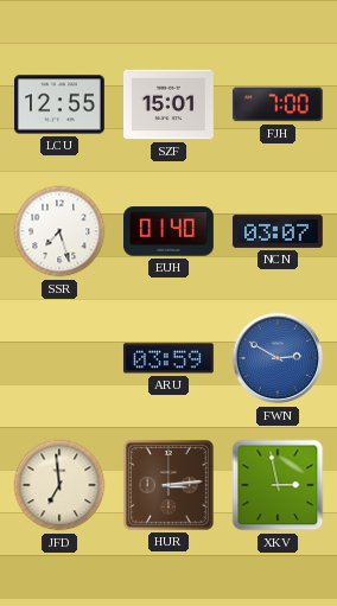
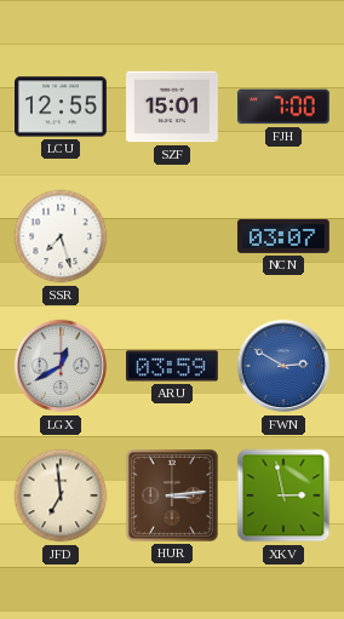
EUH: 01:40 -> none
LGX: none -> 12:40
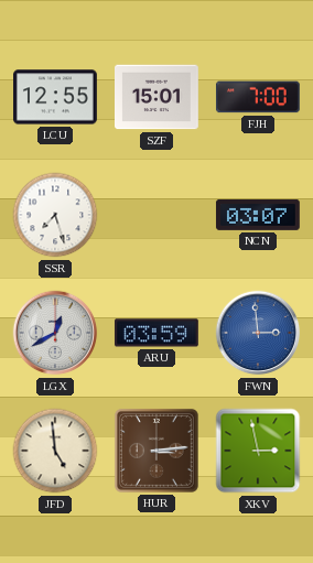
FWN: 2:50 -> 2:59
JFD: 6:59 -> 4:59
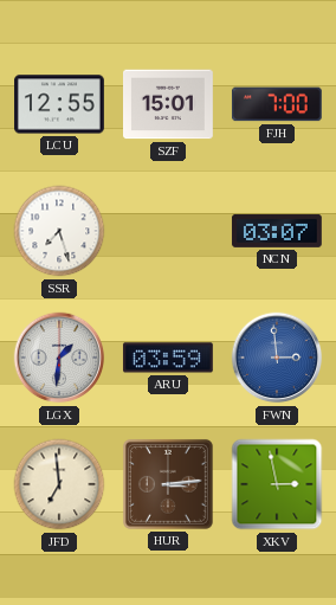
LGX: 12:40 -> 1:31
JFD: 4:59 -> 6:59
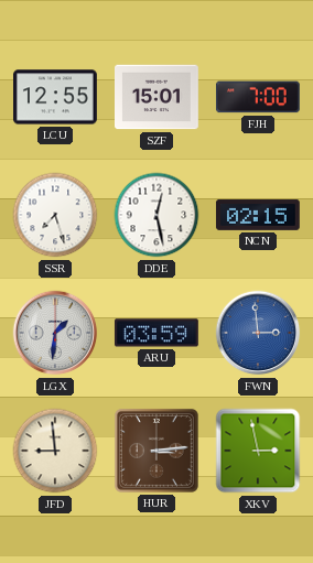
DDE: none -> 12:28
NCN: 03:07 -> 02:15
JFD: 6:59 -> 8:59
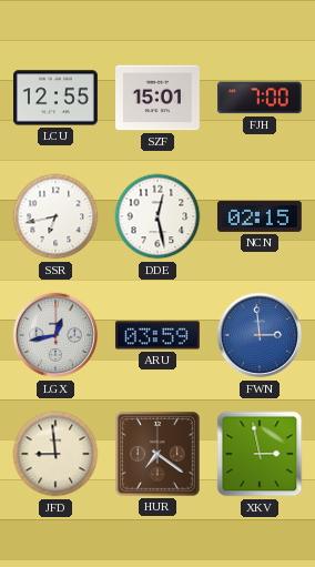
SSR: 7:27 -> 6:43
LGX: 1:31 -> 12:43
HUR: 3:14 -> 7:21
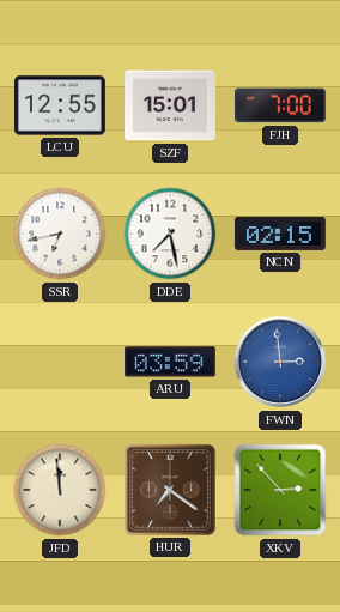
DDE: 12:28 -> 7:28
LGX: 12:43 -> none
JFD: 8:59 -> 11:59
XKV: 2:58 -> 2:53
